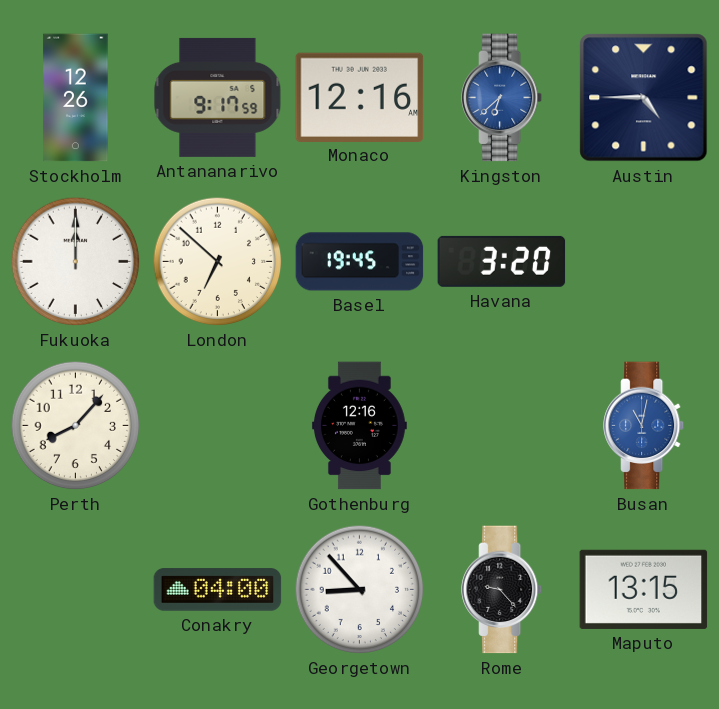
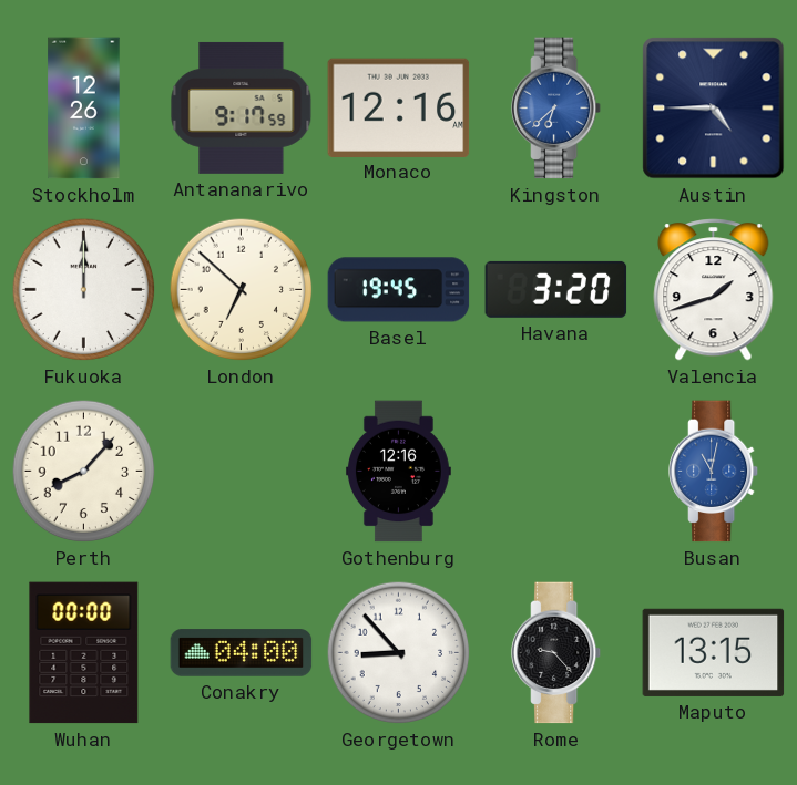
Valencia: none -> 1:42
Wuhan: none -> 00:00
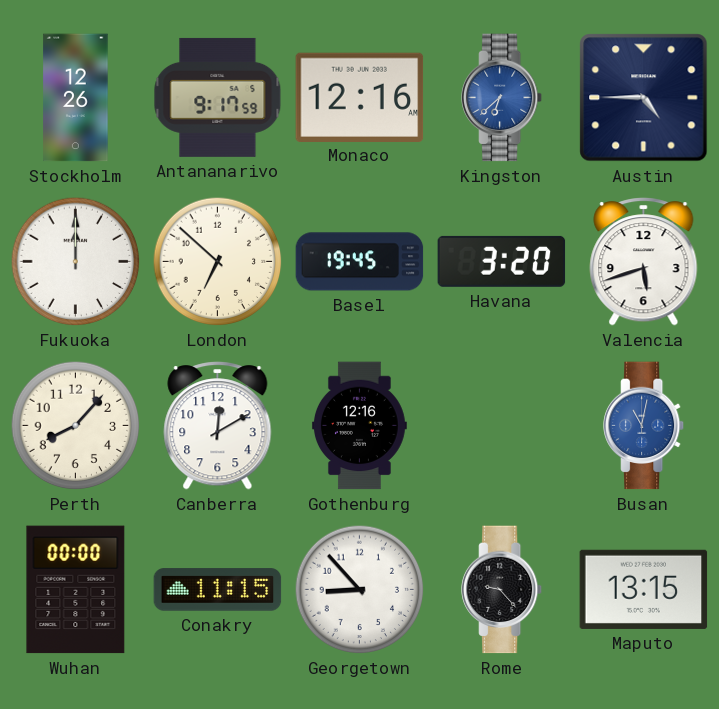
Valencia: 1:42 -> 5:42
Canberra: none -> 12:10
Conakry: 04:00 -> 11:15
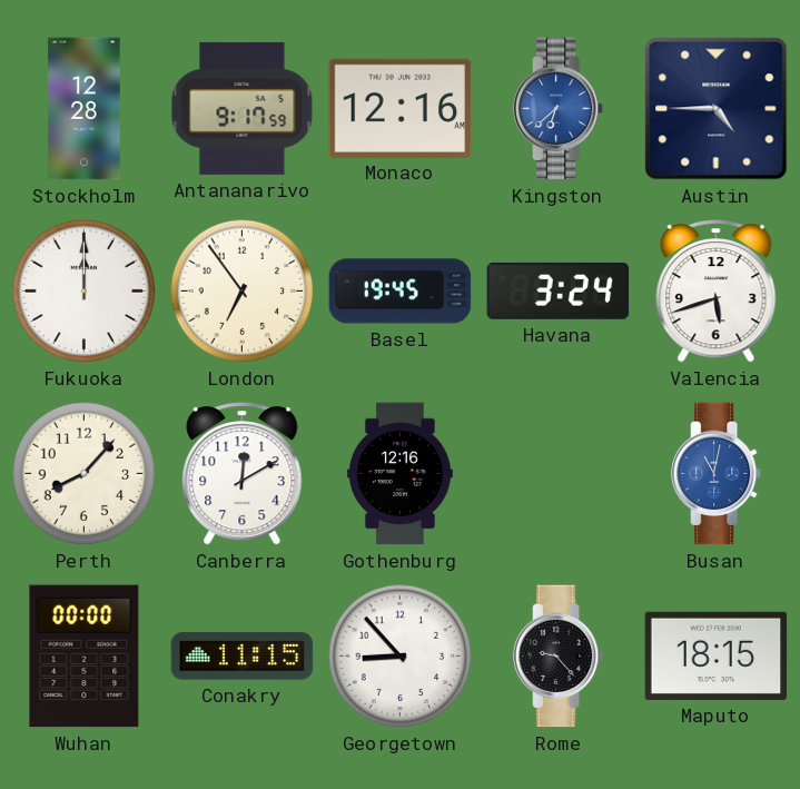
Stockholm: 12:26 -> 12:28
London: 6:52 -> 6:54
Havana: 3:20 -> 3:24
Maputo: 13:15 -> 18:15
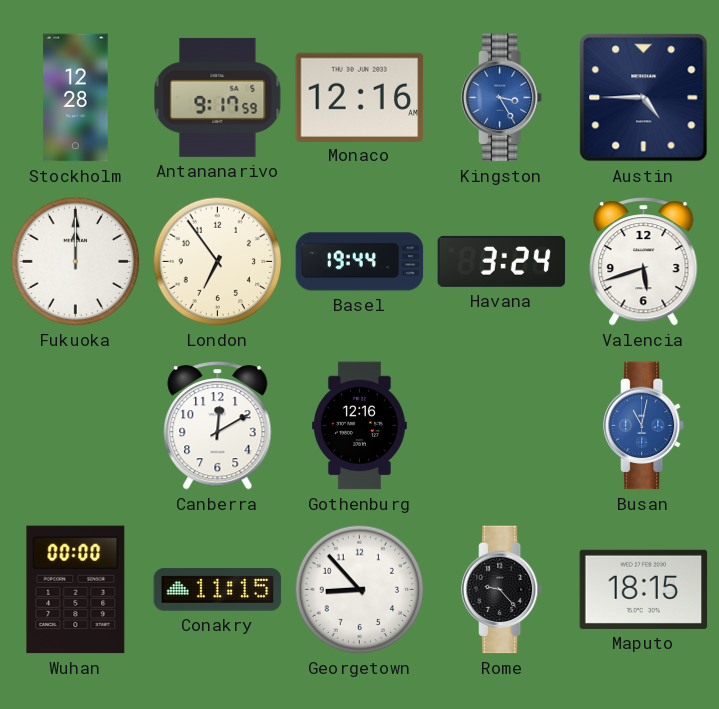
Kingston: 6:38 -> 3:25
Basel: 19:45 -> 19:44
Perth: 8:07 -> none
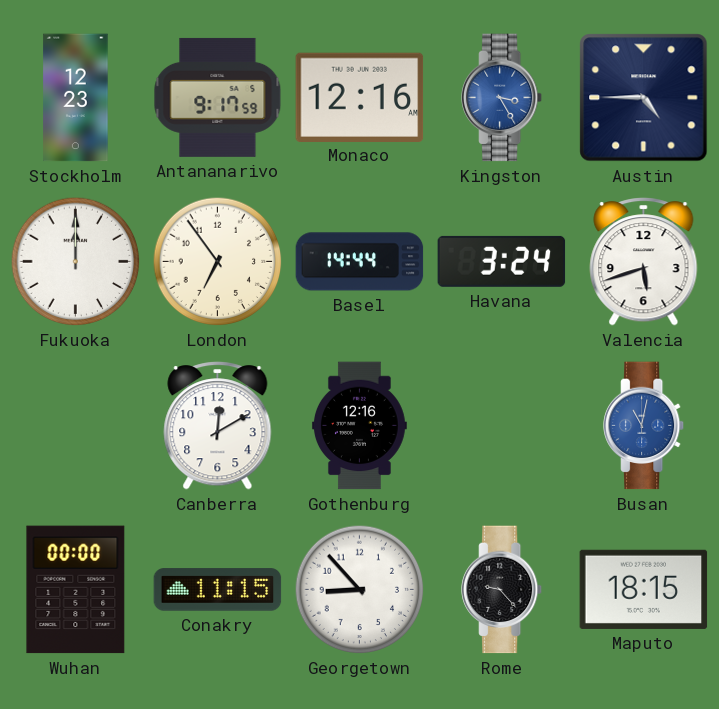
Stockholm: 12:28 -> 12:23
Basel: 19:44 -> 14:44
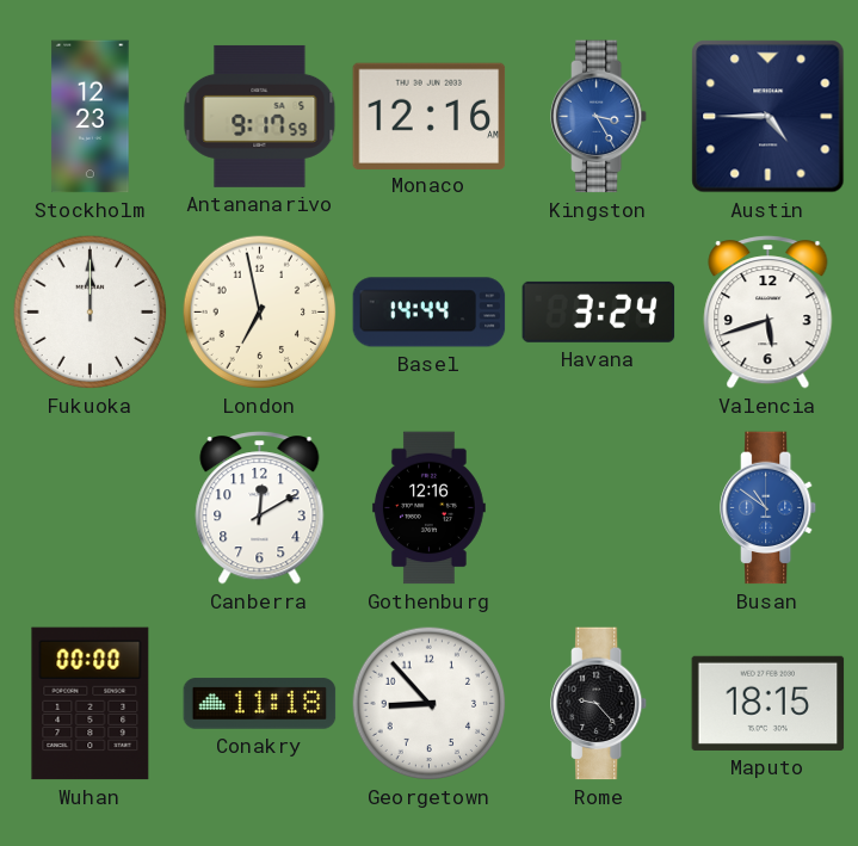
London: 6:54 -> 6:58
Busan: 11:02 -> 10:51
Conakry: 11:15 -> 11:18
